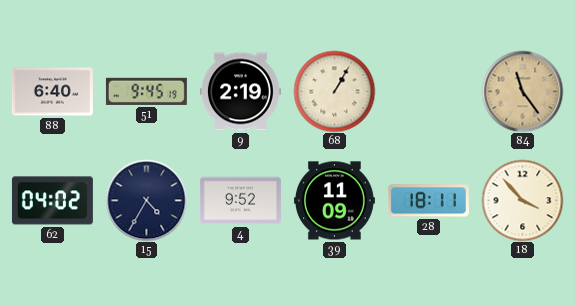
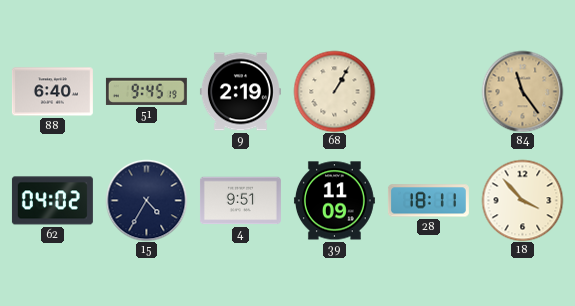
4: 9:52 -> 9:51
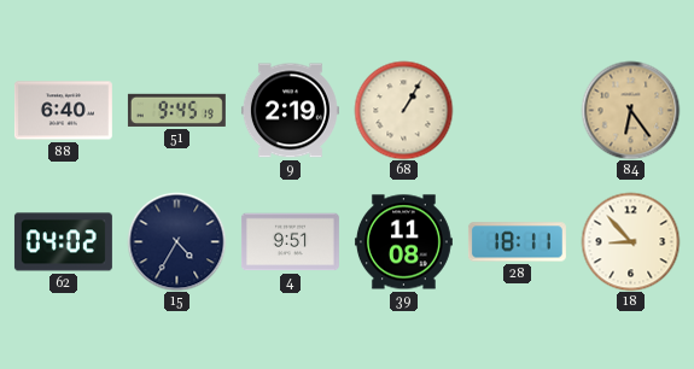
84: 11:24 -> 6:24
39: 11:09 -> 11:08
18: 3:53 -> 8:53
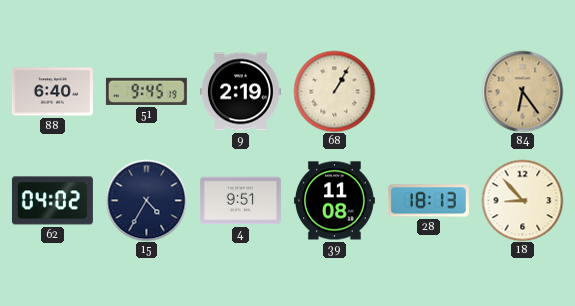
28: 18:11 -> 18:13
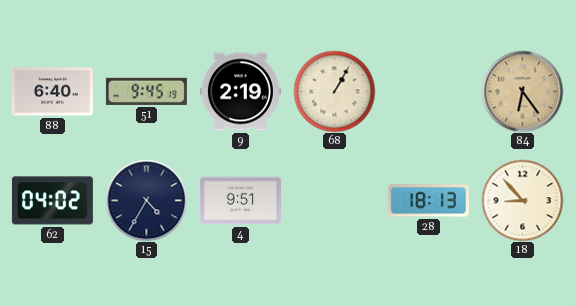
39: 11:08 -> none
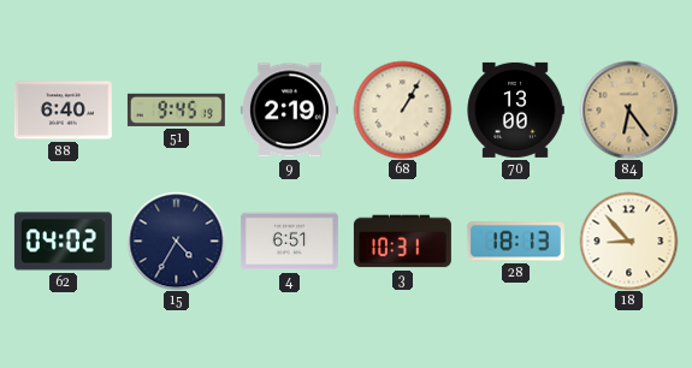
70: none -> 13:00
4: 9:51 -> 6:51
3: none -> 10:31
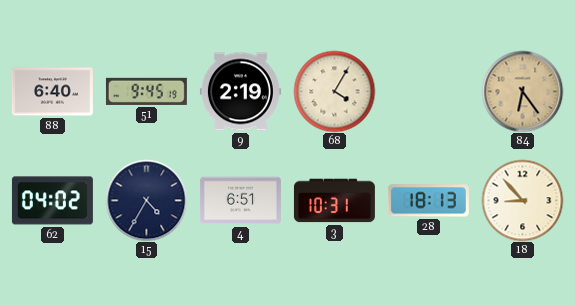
68: 1:05 -> 4:05
70: 13:00 -> none
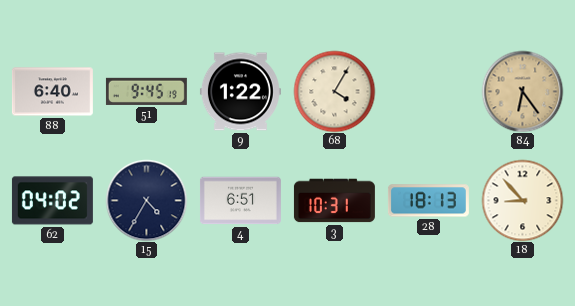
9: 2:19 -> 1:22
